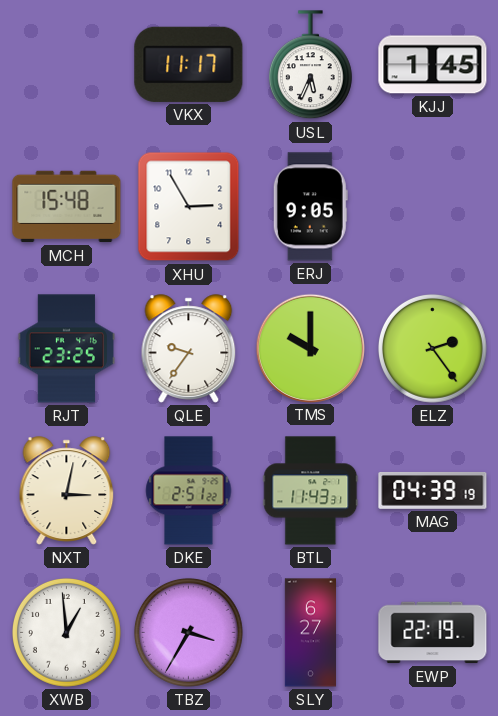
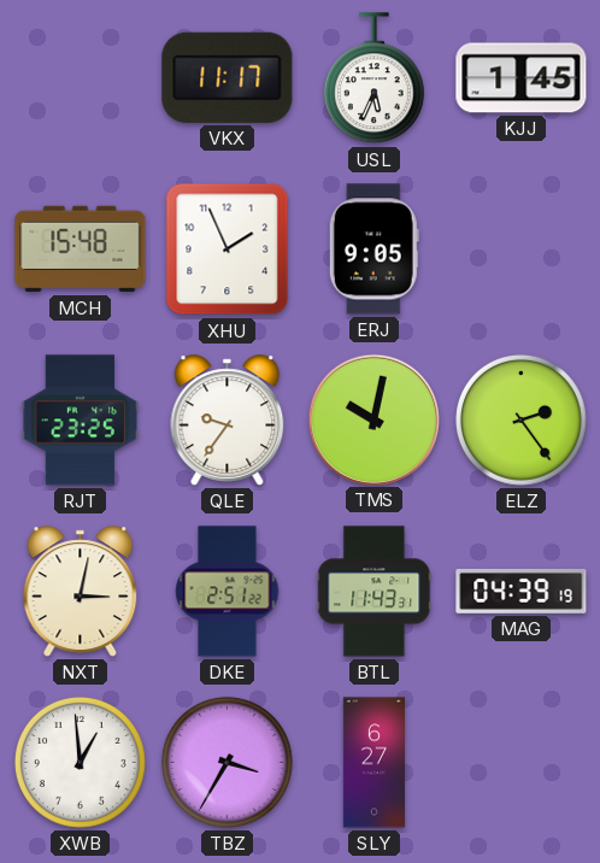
XHU: 2:55 -> 1:56
TMS: 10:00 -> 10:02
EWP: 22:19 -> none
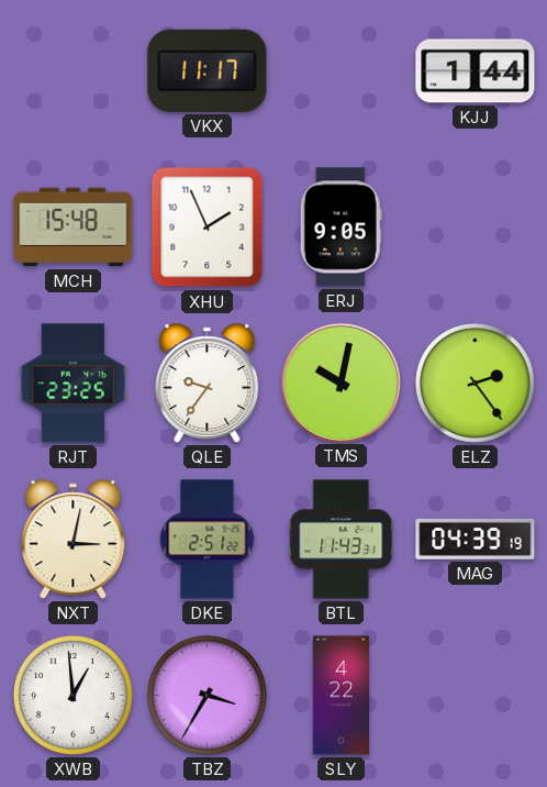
USL: 5:34 -> none
KJJ: 1:45 -> 1:44
SLY: 6:27 -> 4:22
